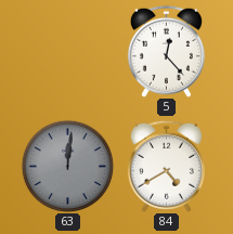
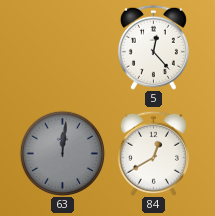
84: 4:40 -> 12:40
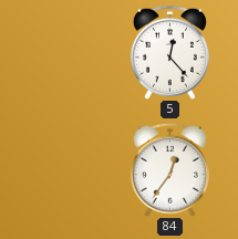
63: 12:01 -> none
84: 12:40 -> 12:36
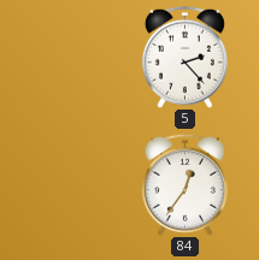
5: 12:23 -> 2:23
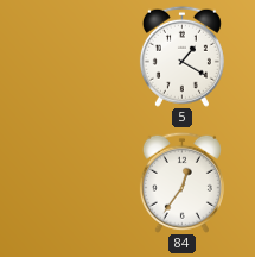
5: 2:23 -> 1:20
